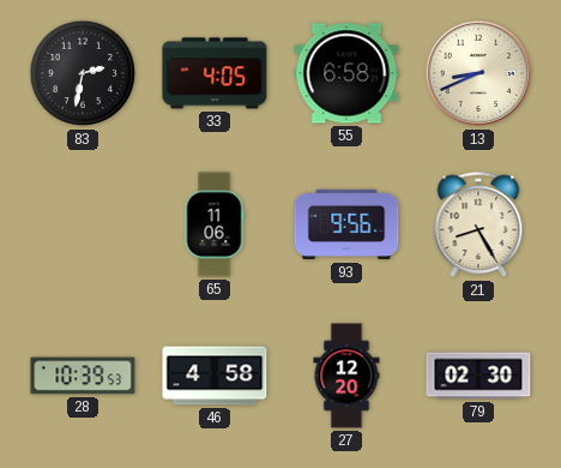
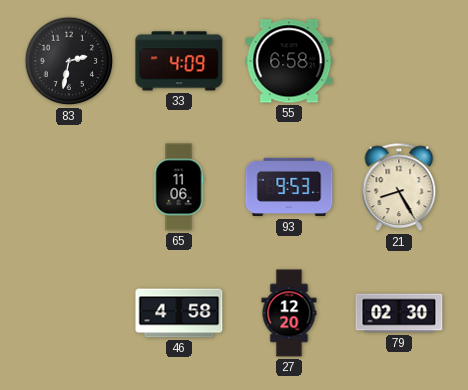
33: 4:05 -> 4:09
13: 8:41 -> none
93: 9:56 -> 9:53
28: 10:39 -> none
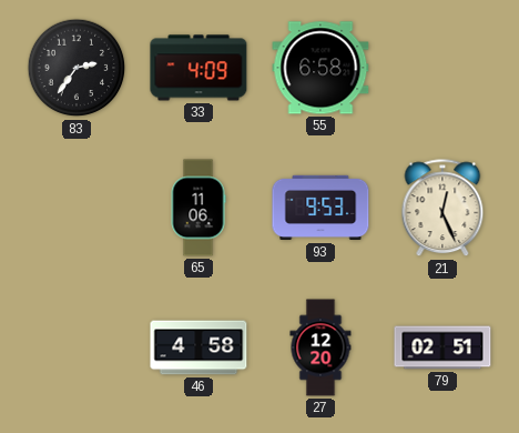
83: 2:32 -> 2:36
21: 8:25 -> 12:26
79: 02:30 -> 02:51
